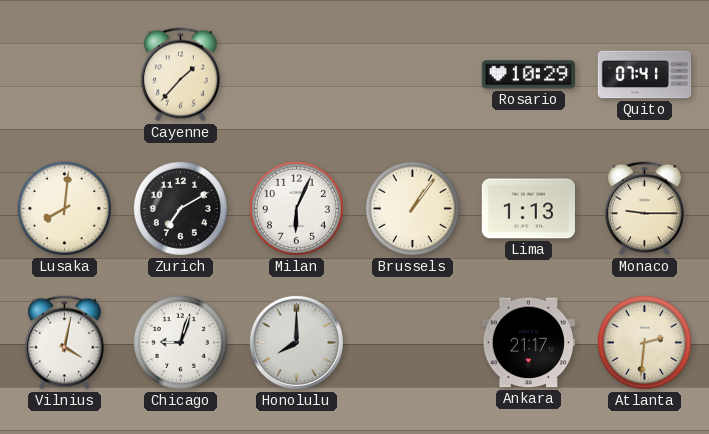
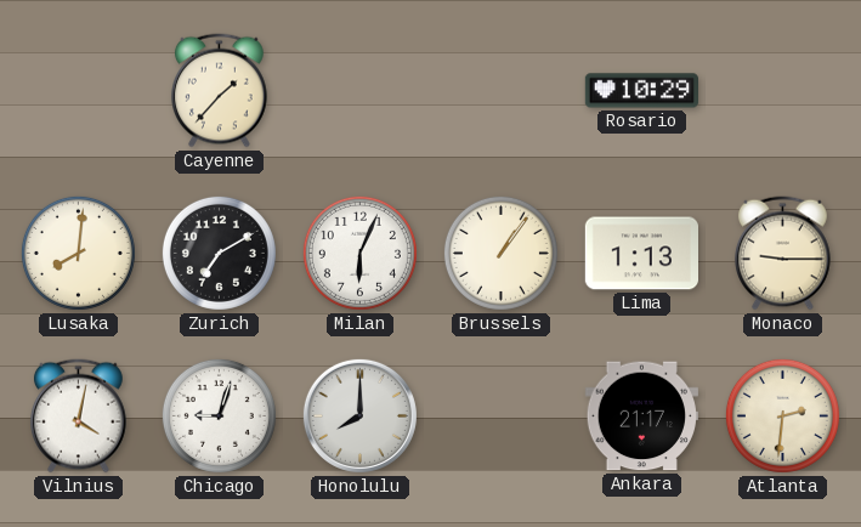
Quito: 07:41 -> none
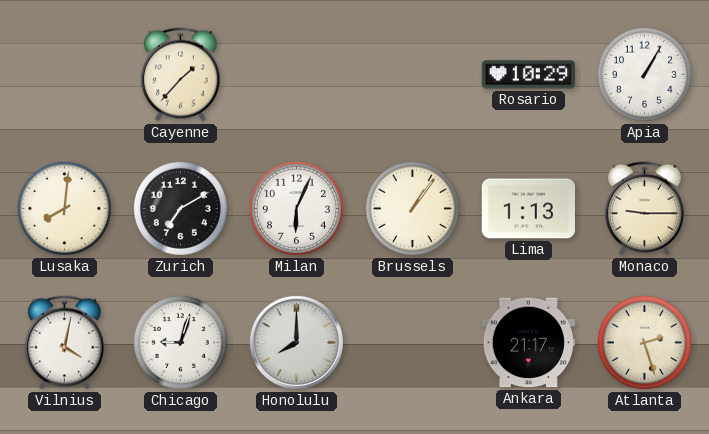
Apia: none -> 1:05
Atlanta: 2:31 -> 2:27
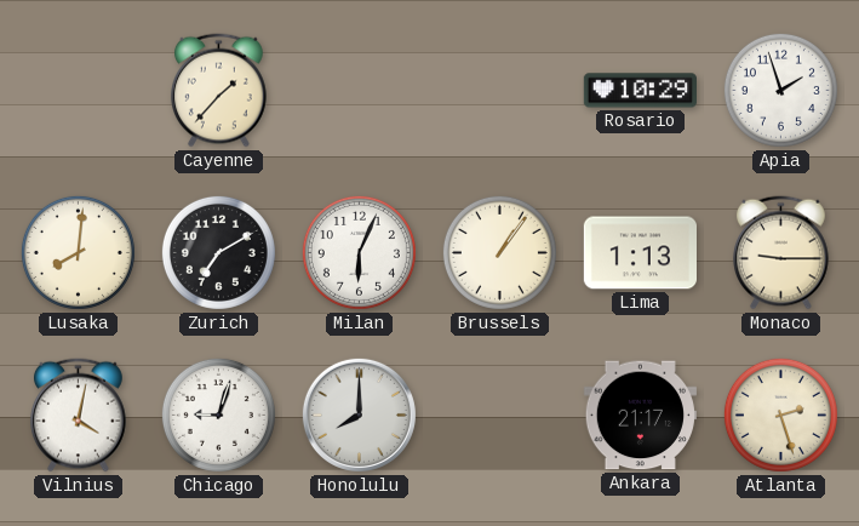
Apia: 1:05 -> 1:57
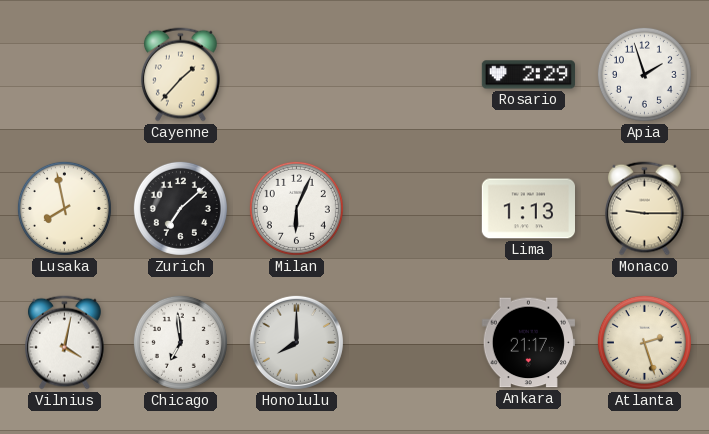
Rosario: 10:29 -> 2:29
Lusaka: 8:01 -> 7:58
Zurich: 7:10 -> 7:08
Brussels: 1:06 -> none
Chicago: 9:03 -> 6:59
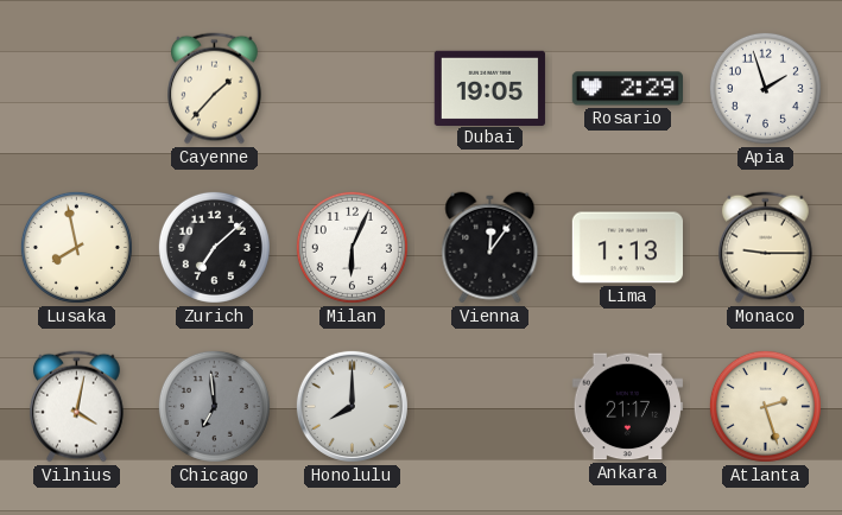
Dubai: none -> 19:05
Vienna: none -> 12:06
Chicago dial: white -> grey
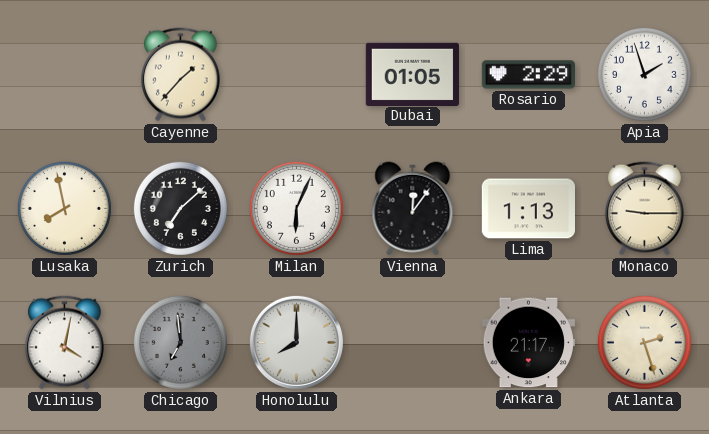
Dubai: 19:05 -> 01:05
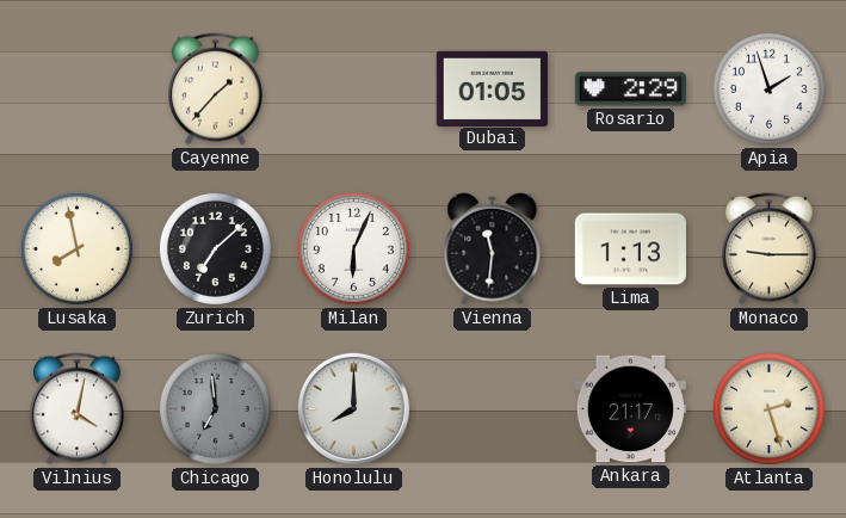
Vienna: 12:06 -> 11:31
